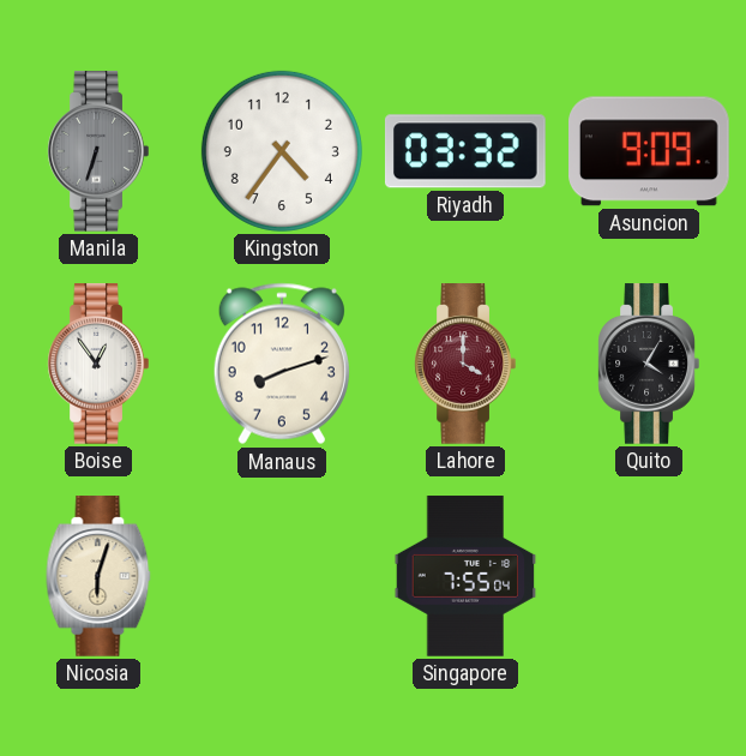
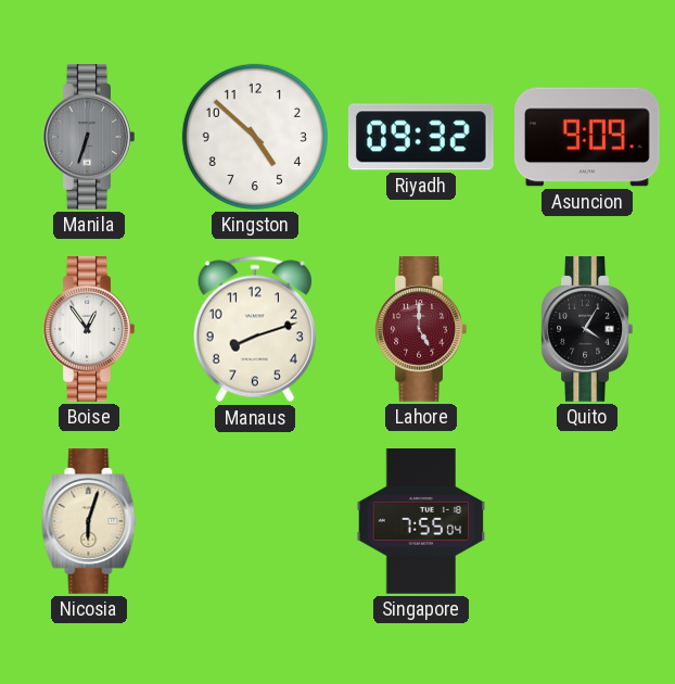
Kingston: 4:36 -> 4:52
Riyadh: 03:32 -> 09:32
Lahore: 4:00 -> 5:00
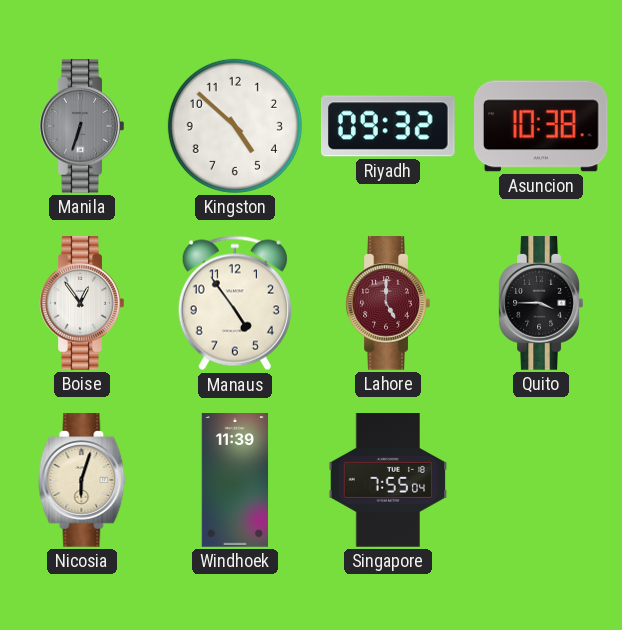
Asuncion: 9:09 -> 10:38
Manaus: 8:12 -> 4:54
Quito: 4:05 -> 3:45
Windhoek: none -> 11:39
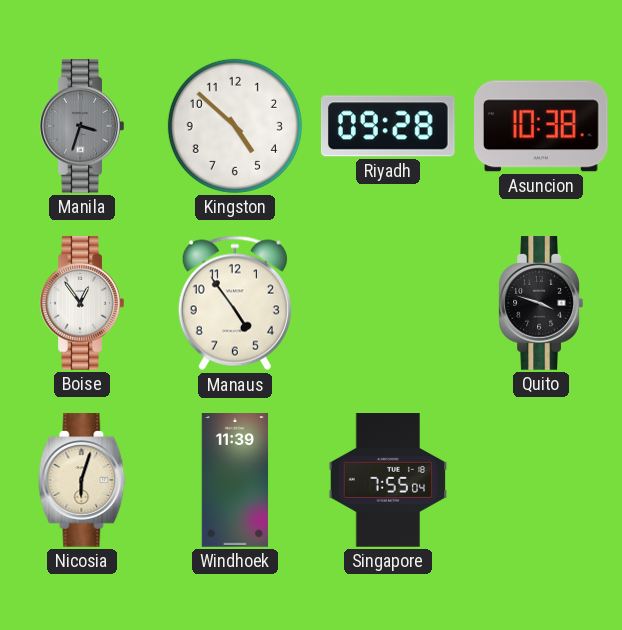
Manila: 6:33 -> 3:33
Riyadh: 09:32 -> 09:28
Lahore: 5:00 -> none
Quito: 3:45 -> 3:48
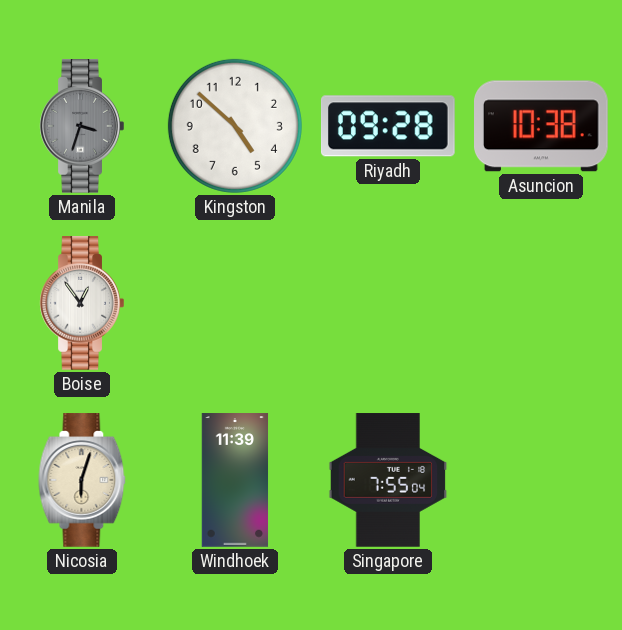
Manaus: 4:54 -> none
Quito: 3:48 -> none
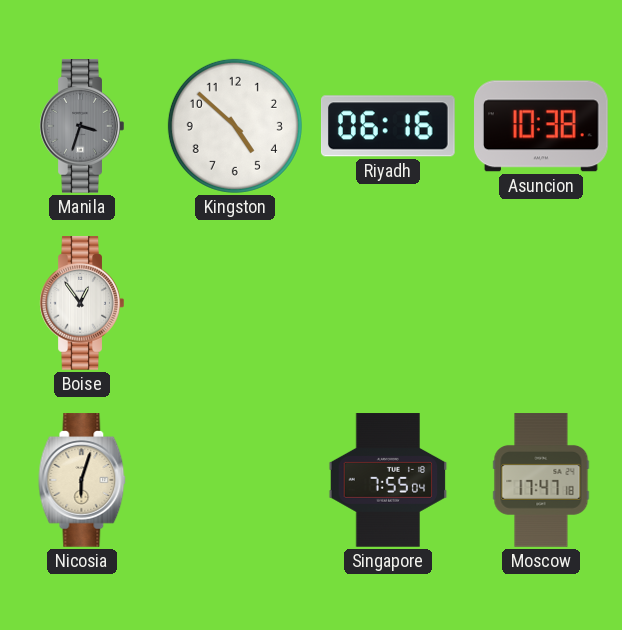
Riyadh: 09:28 -> 06:16
Windhoek: 11:39 -> none
Moscow: none -> 17:47
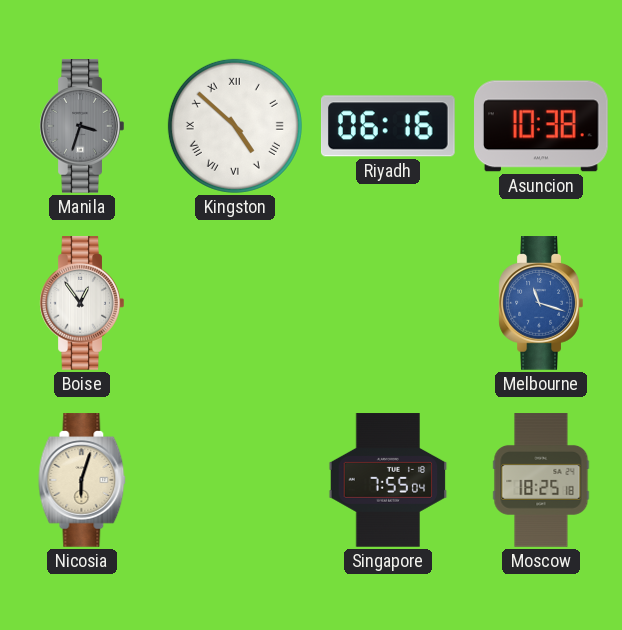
Kingston numerals: Arabic -> Roman
Melbourne: none -> 11:18
Moscow: 17:47 -> 18:25
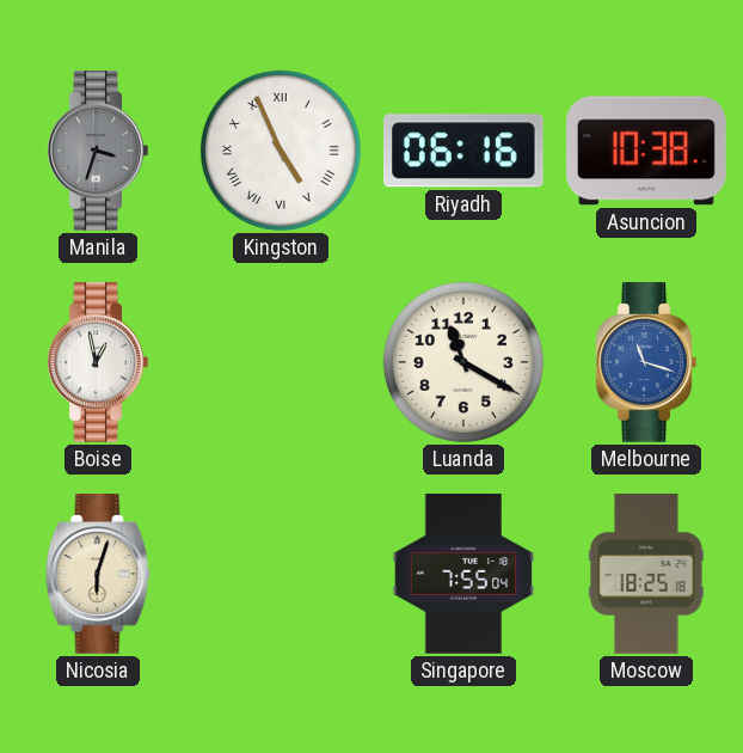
Kingston: 4:52 -> 4:56
Boise: 12:54 -> 12:58
Luanda: none -> 11:20
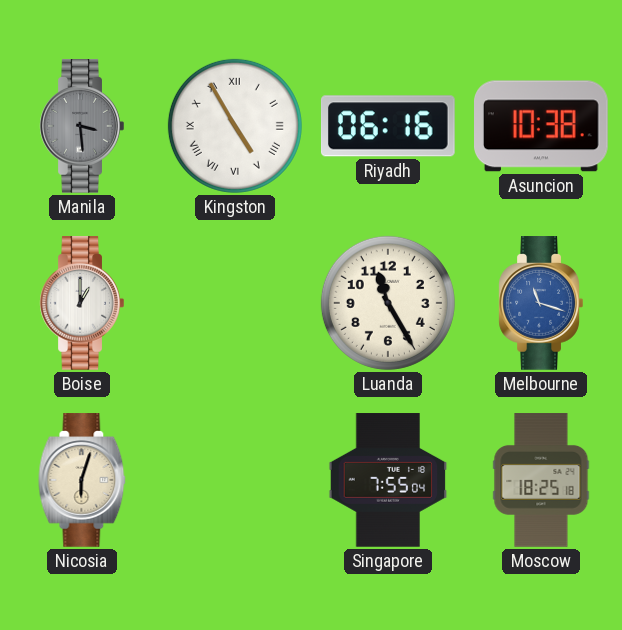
Manila: 3:33 -> 3:29
Kingston: 4:56 -> 4:55
Boise: 12:58 -> 1:00
Luanda: 11:20 -> 11:25
